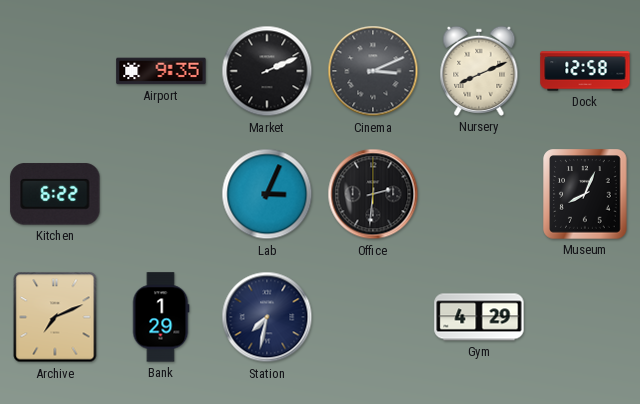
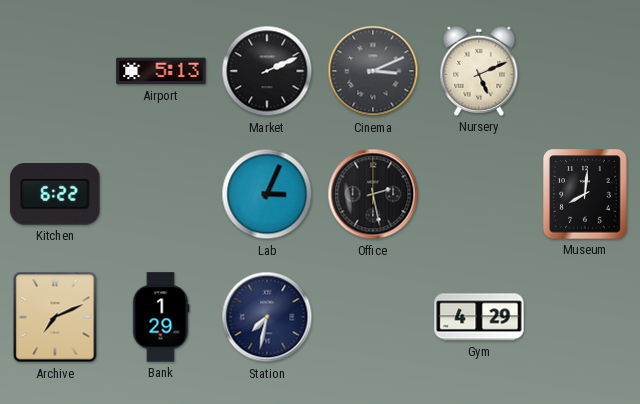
Airport: 9:35 -> 5:13
Nursery: 8:11 -> 5:11
Dock: 12:58 -> none
Office: 2:31 -> 2:28
Museum: 8:04 -> 8:01
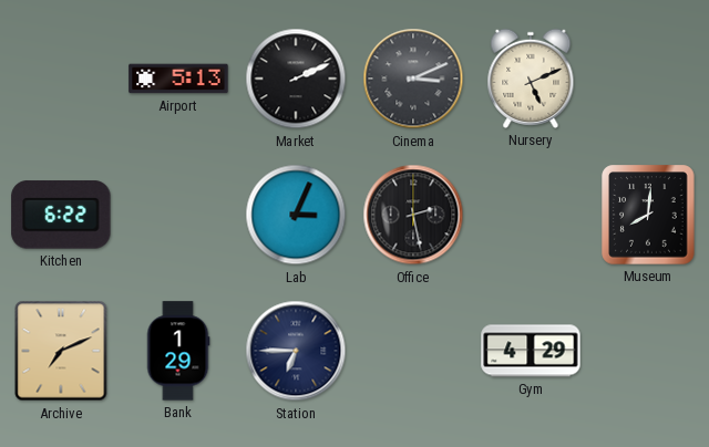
Station: 7:32 -> 6:45
